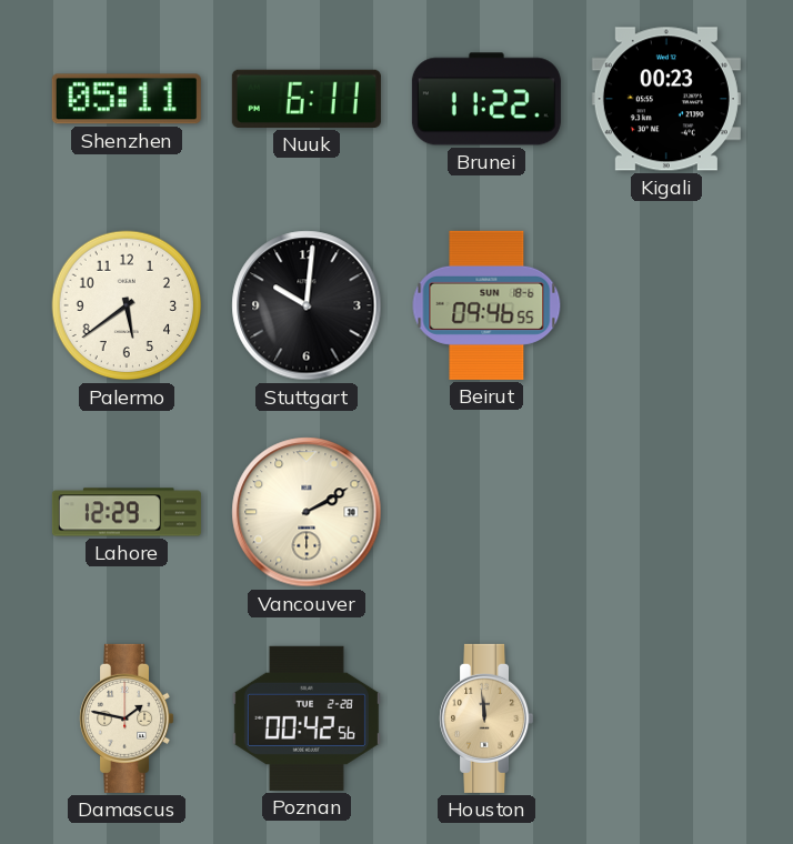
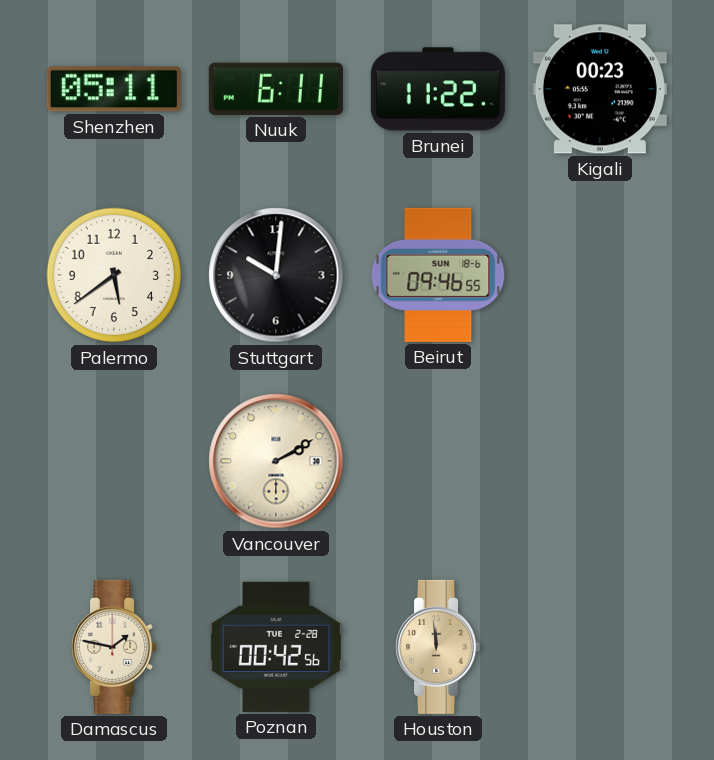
Lahore: 12:29 -> none
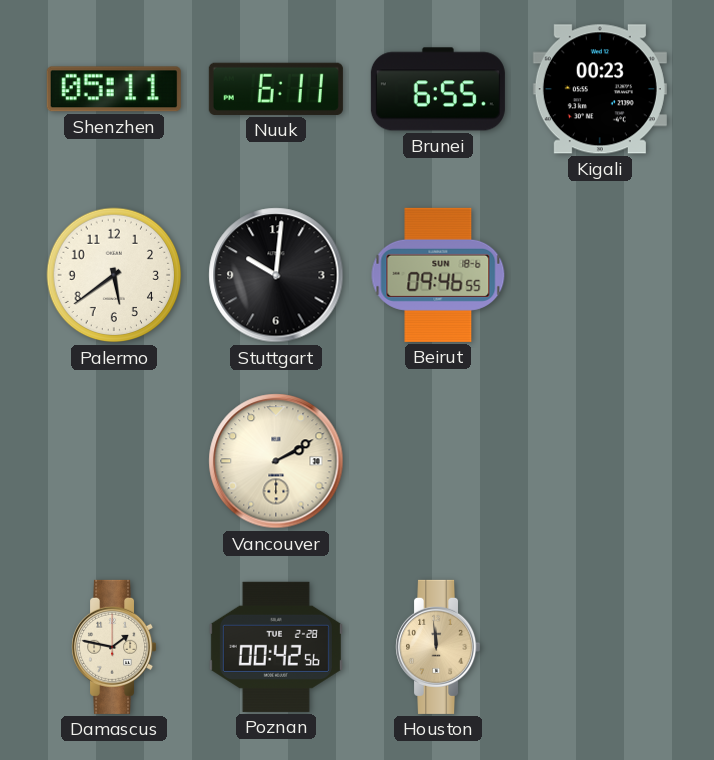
Brunei: 11:22 -> 6:55
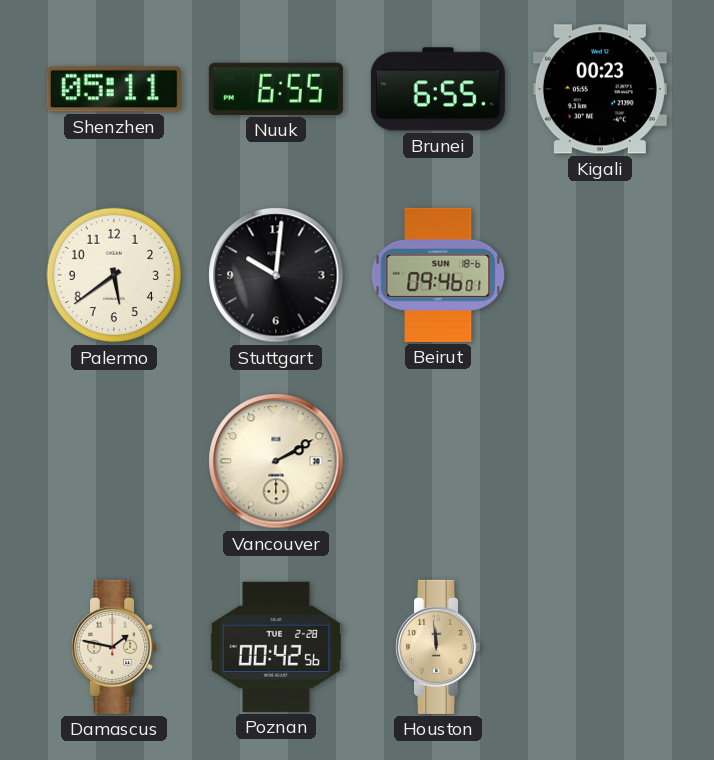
Nuuk: 6:11 -> 6:55
Beirut: 09:46:55 -> 09:46:01
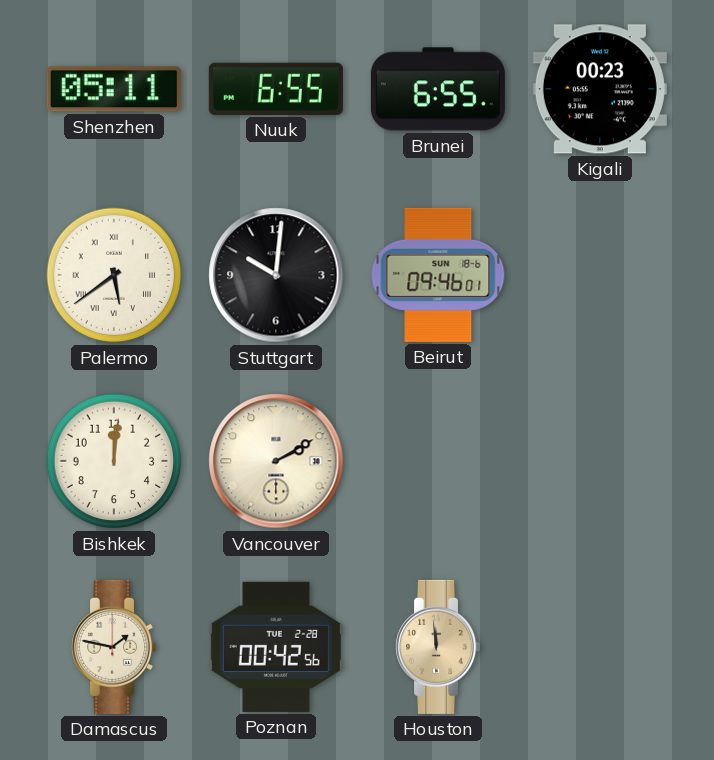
Palermo numerals: Arabic -> Roman
Bishkek: none -> 12:01
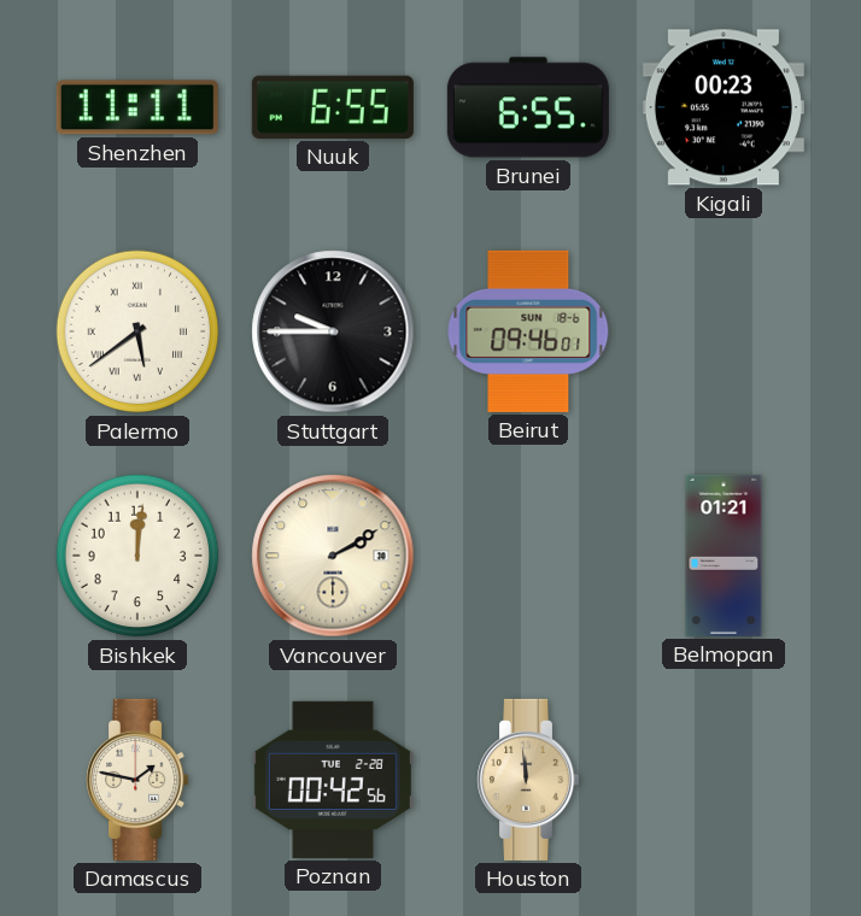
Shenzhen: 05:11 -> 11:11
Stuttgart: 10:01 -> 9:45
Belmopan: none -> 01:21
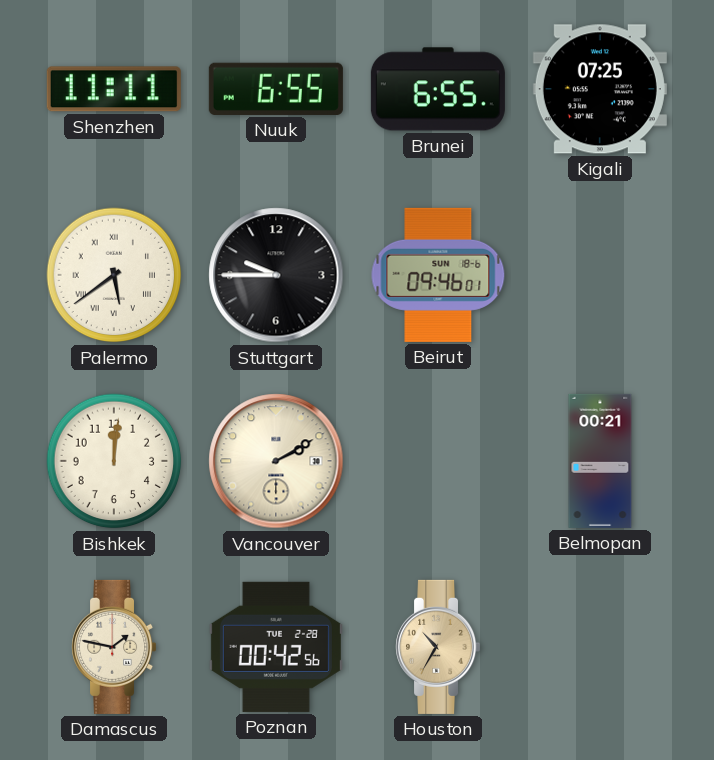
Kigali: 00:23 -> 07:25
Belmopan: 01:21 -> 00:21
Houston: 11:59 -> 10:35
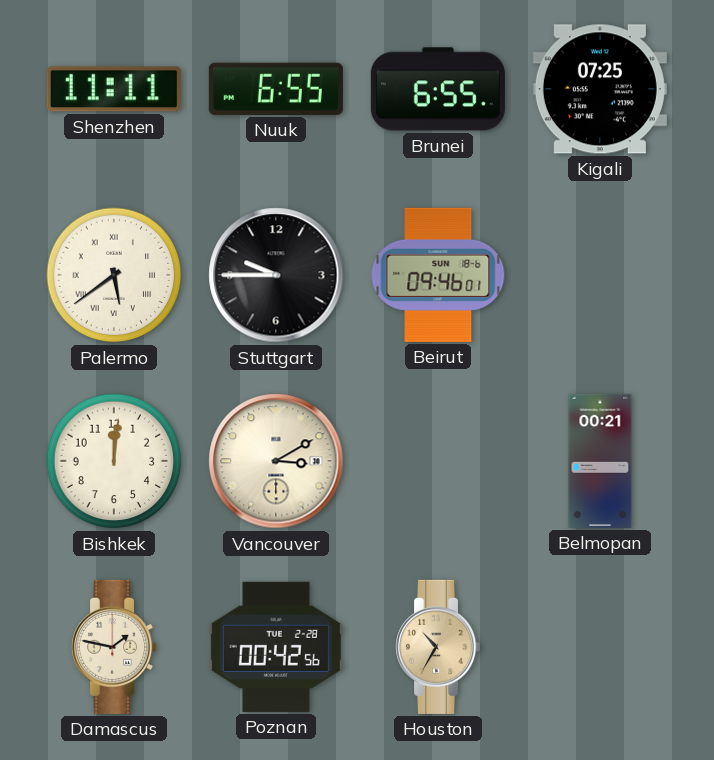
Vancouver: 2:10 -> 3:10
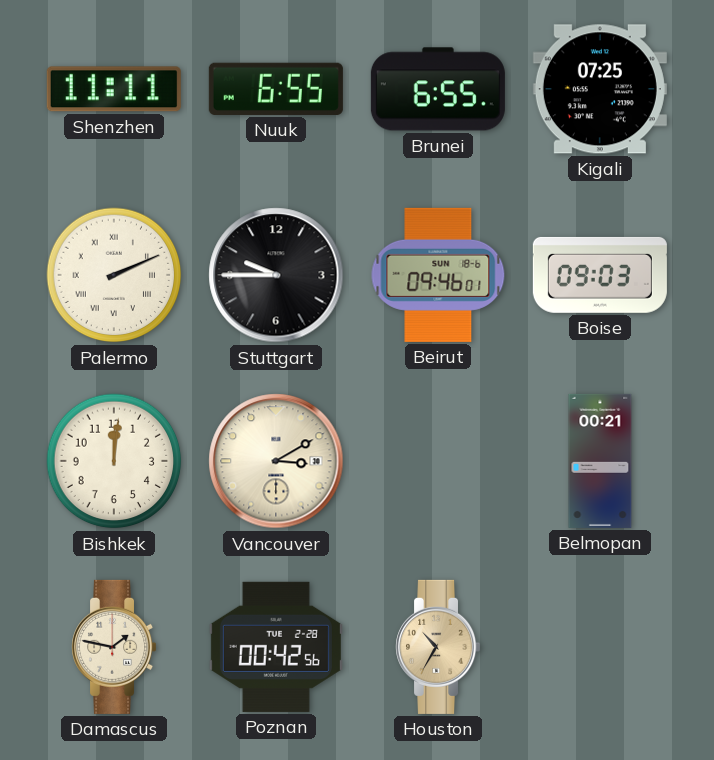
Palermo: 5:39 -> 2:11
Boise: none -> 09:03
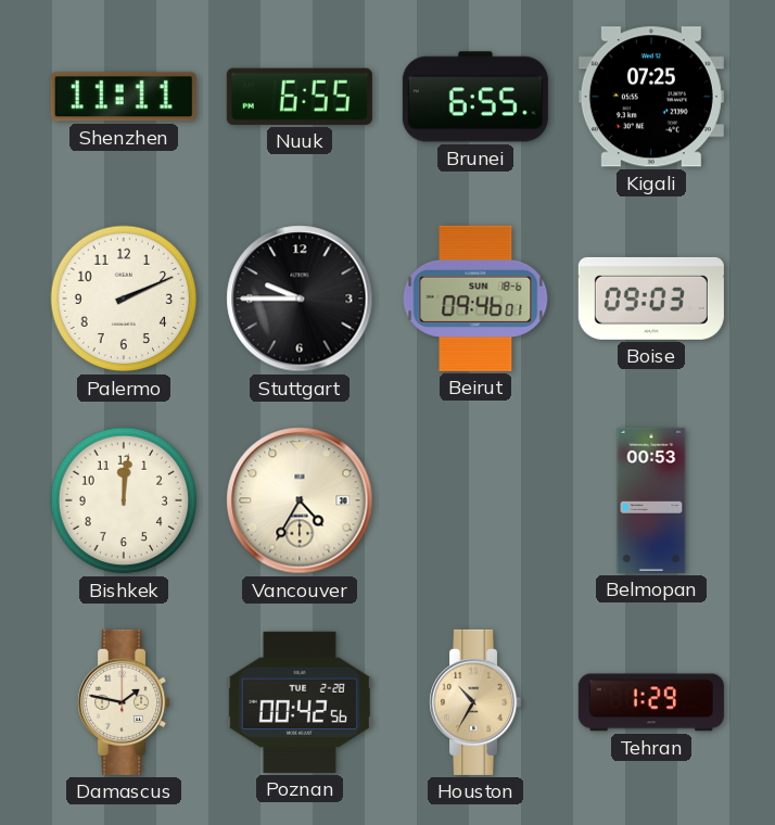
Palermo numerals: Roman -> Arabic
Vancouver: 3:10 -> 4:35
Belmopan: 00:21 -> 00:53
Tehran: none -> 1:29
